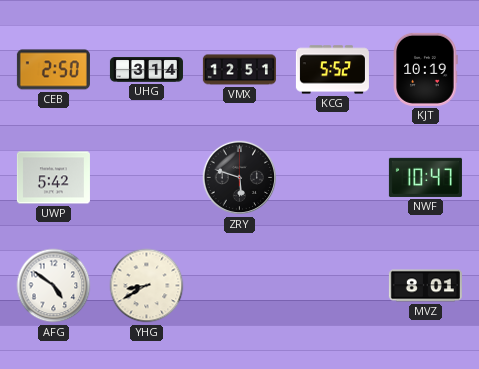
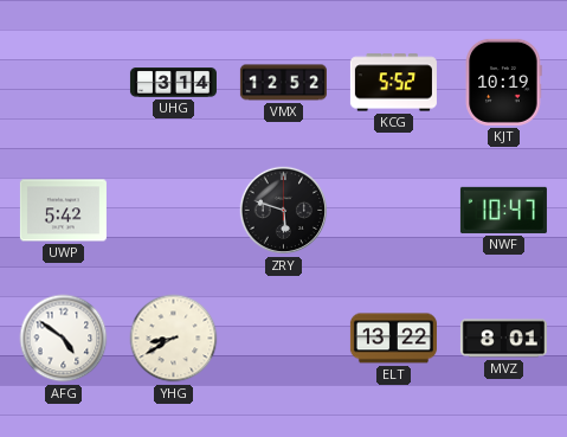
CEB: 2:50 -> none
VMX: 12:51 -> 12:52
ELT: none -> 13:22
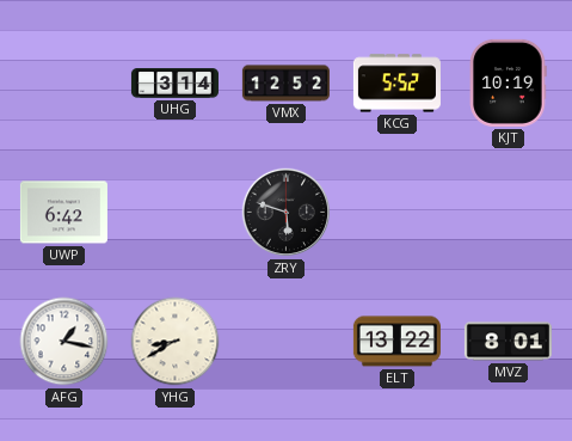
UWP: 5:42 -> 6:42
NWF: 10:47 -> none
AFG: 4:51 -> 1:17
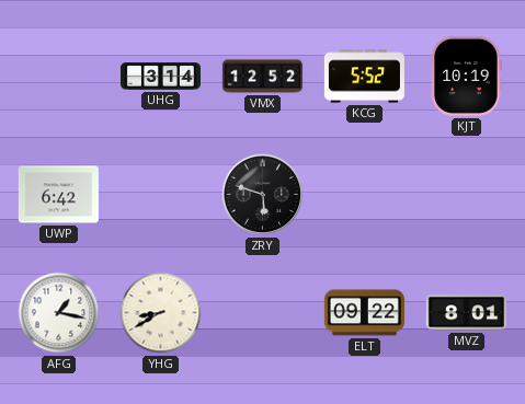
ELT: 13:22 -> 09:22
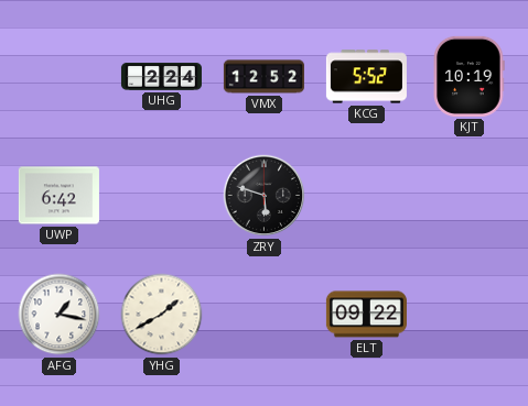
UHG: 3:14 -> 2:24
YHG: 8:40 -> 1:40
MVZ: 8:01 -> none
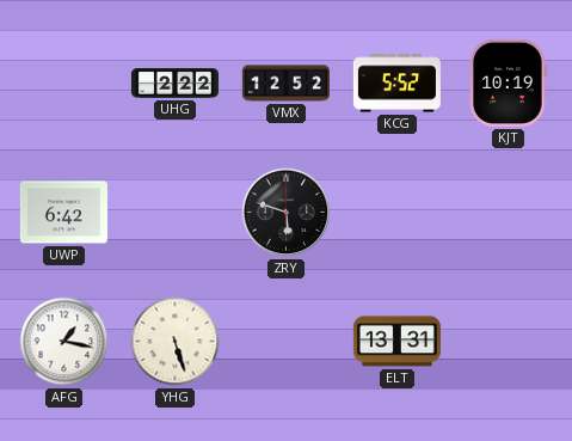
UHG: 2:24 -> 2:22
YHG: 1:40 -> 5:27
ELT: 09:22 -> 13:31
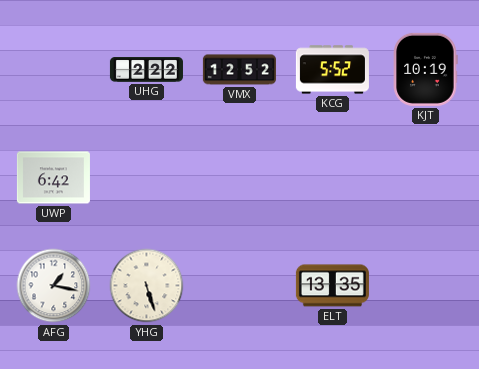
ZRY: 5:48 -> none
ELT: 13:31 -> 13:35
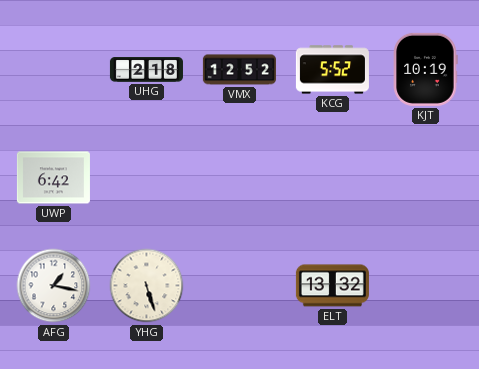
UHG: 2:22 -> 2:18
ELT: 13:35 -> 13:32
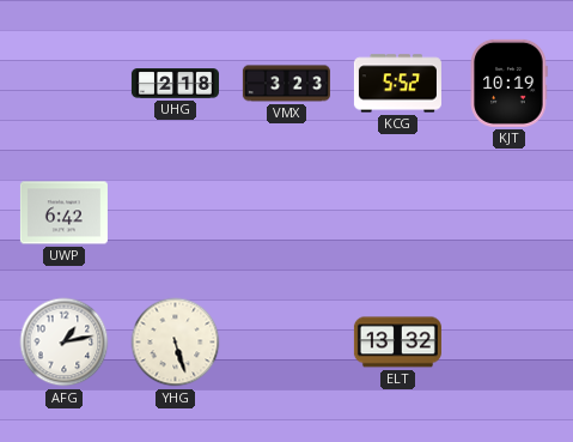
VMX: 12:52 -> 3:23
AFG: 1:17 -> 1:13
